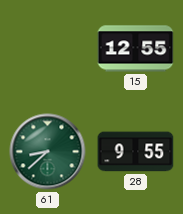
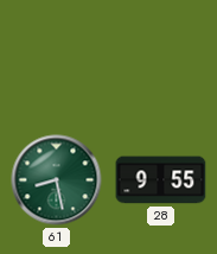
15: 12:55 -> none
61: 8:38 -> 8:28
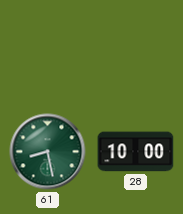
28: 9:55 -> 10:00
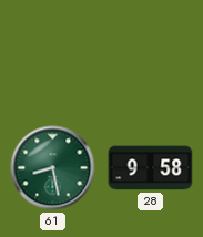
28: 10:00 -> 9:58
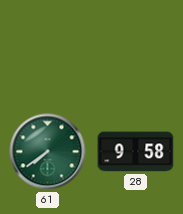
61: 8:28 -> 7:39
